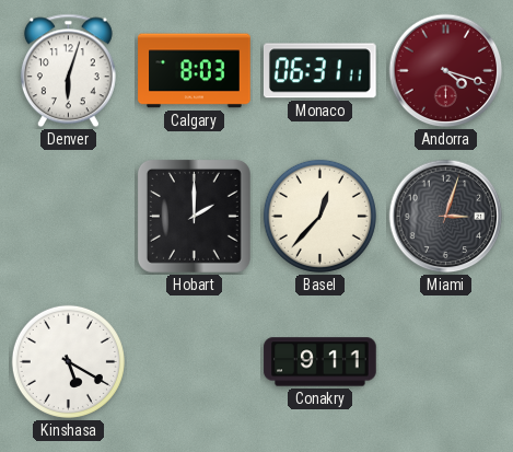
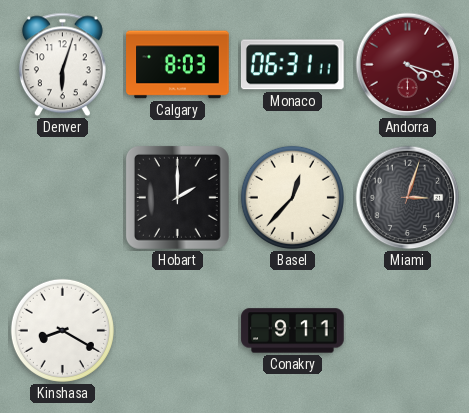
Kinshasa: 5:20 -> 8:20
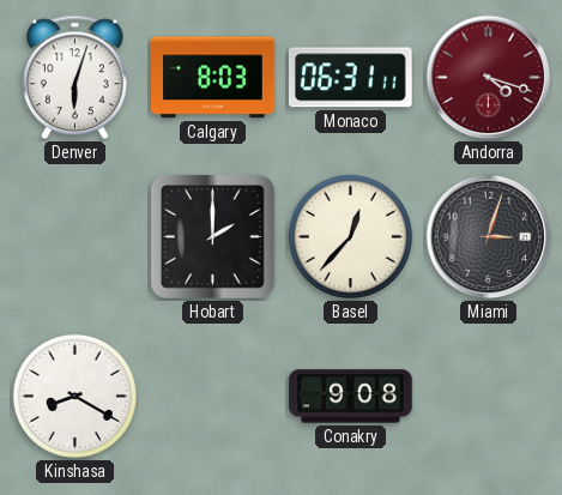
Conakry: 9:11 -> 9:08
